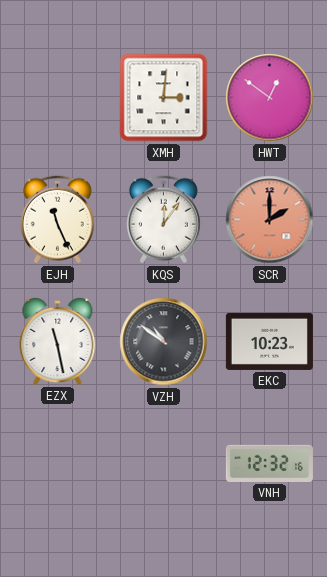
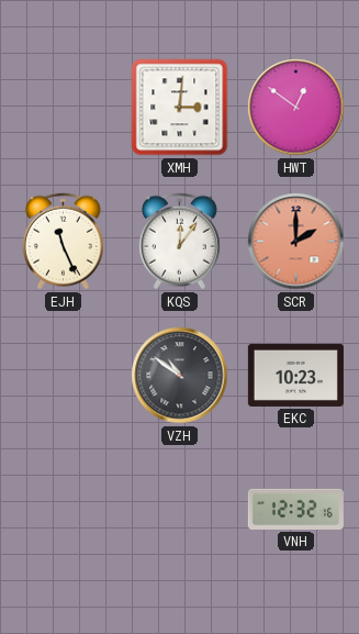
EZX: 11:28 -> none
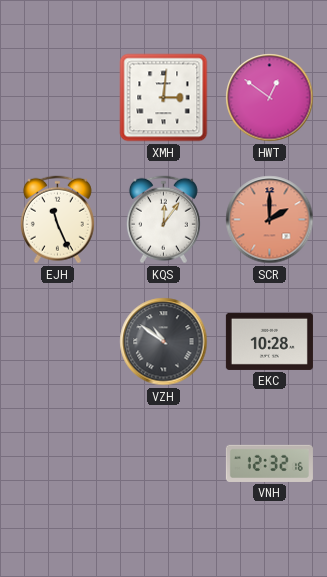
EKC: 10:23 -> 10:28
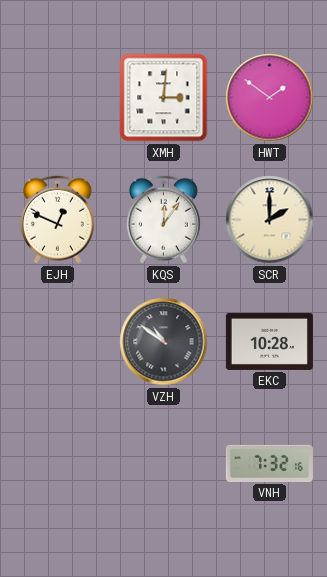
HWT: 12:51 -> 1:51
EJH: 11:26 -> 12:49
SCR dial: salmon -> cream
VNH: 12:32 -> 7:32
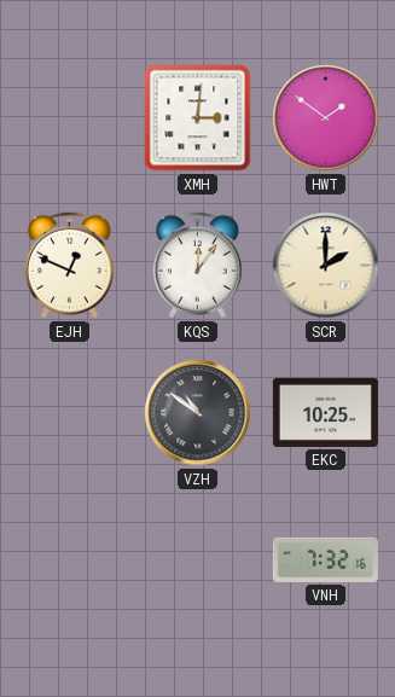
EKC: 10:28 -> 10:25
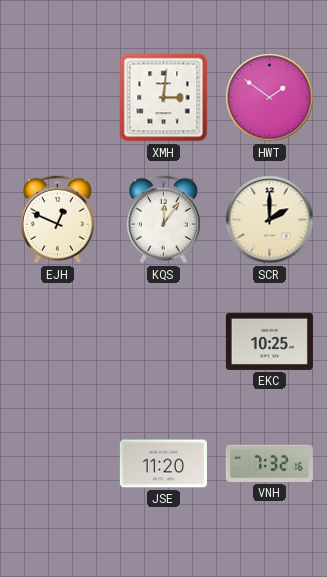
VZH: 10:51 -> none
JSE: none -> 11:20
